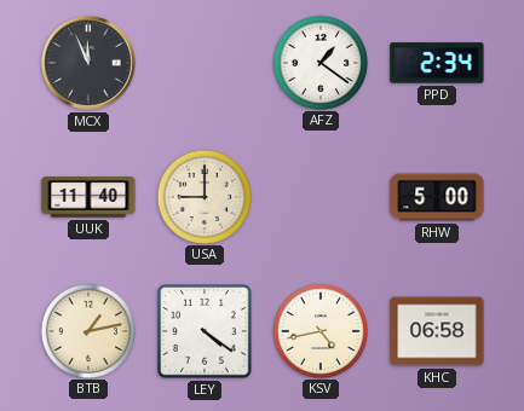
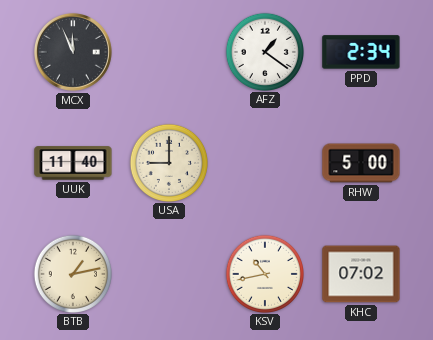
LEY: 4:21 -> none
KSV: 4:43 -> 10:43
KHC: 06:58 -> 07:02
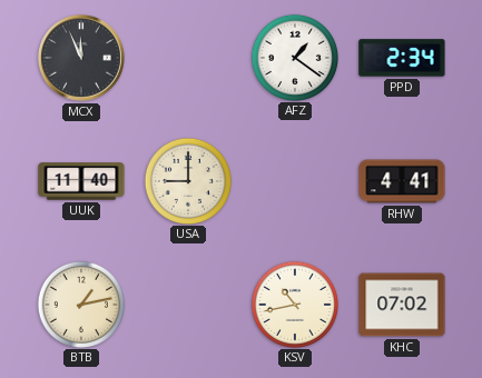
RHW: 5:00 -> 4:41
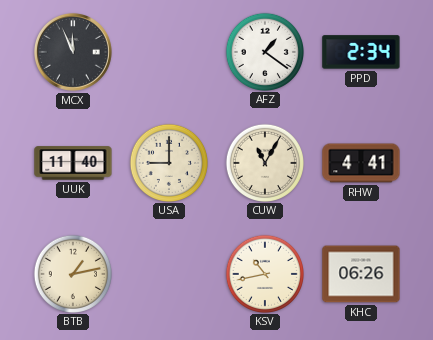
CUW: none -> 11:05
KHC: 07:02 -> 06:26
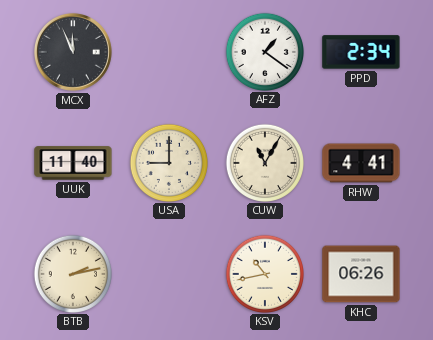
BTB: 1:13 -> 2:13
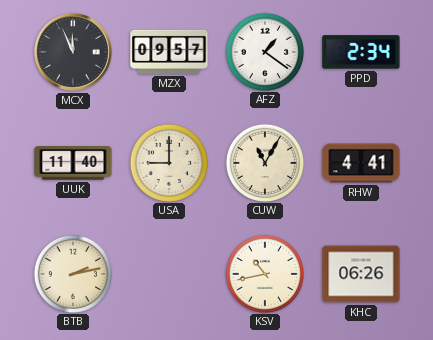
MZX: none -> 09:57
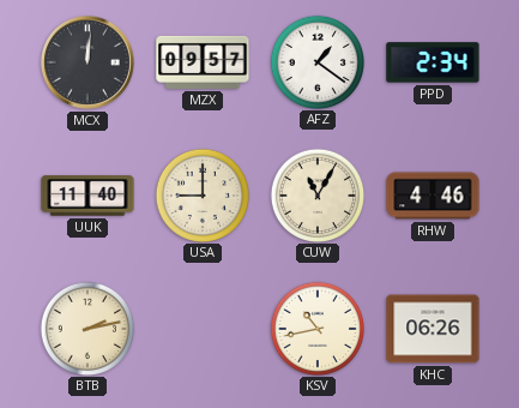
MCX: 11:56 -> 12:01
RHW: 4:41 -> 4:46
